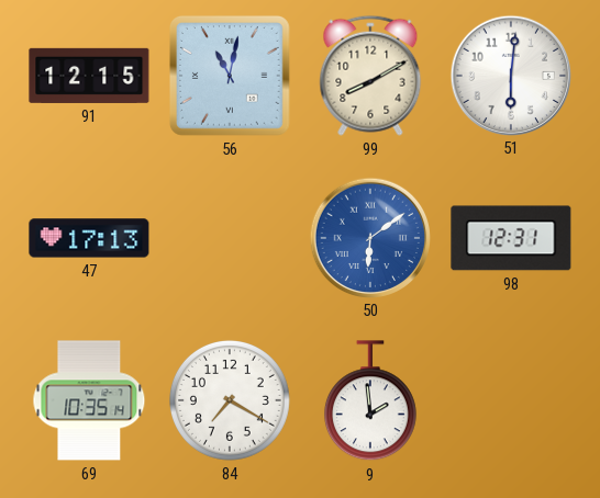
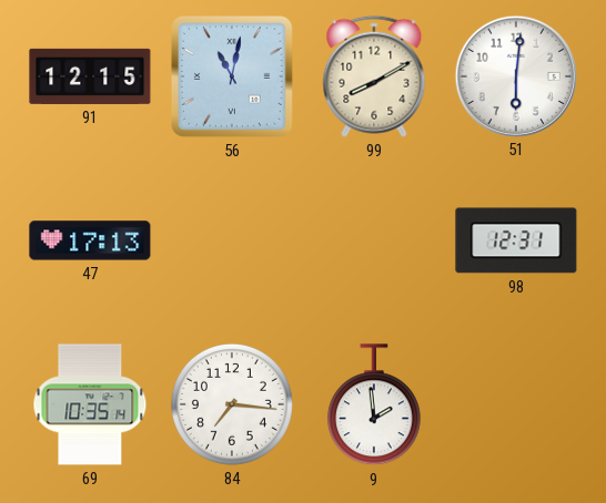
50: 6:09 -> none
84: 7:20 -> 7:16
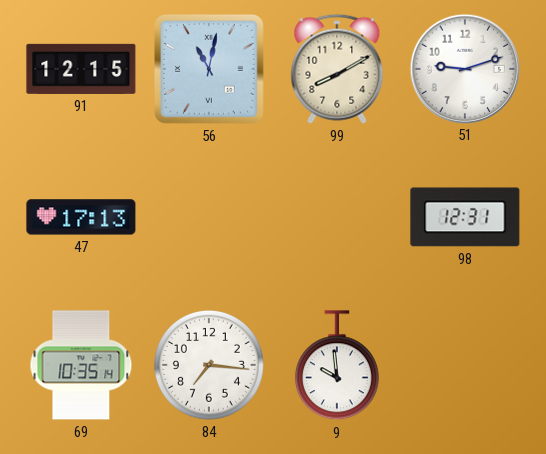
51: 6:01 -> 9:12
9: 1:59 -> 9:59
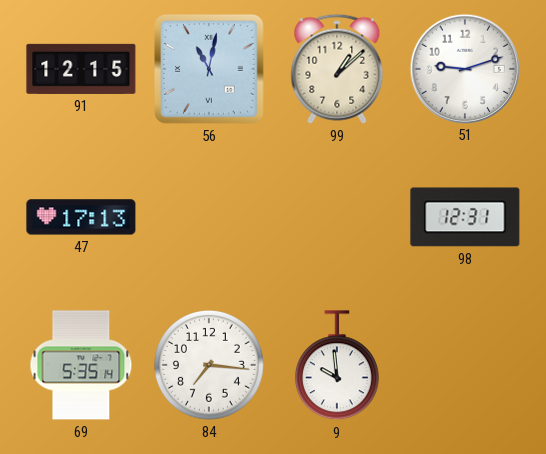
99: 8:10 -> 1:08
69: 10:35 -> 5:35
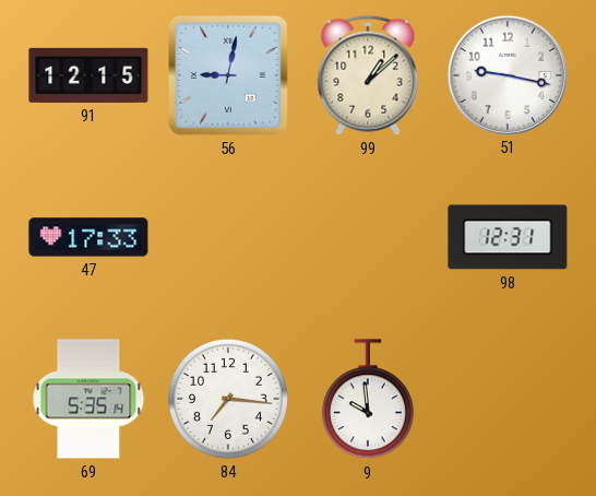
56: 11:02 -> 9:02
51: 9:12 -> 9:17
47: 17:13 -> 17:33
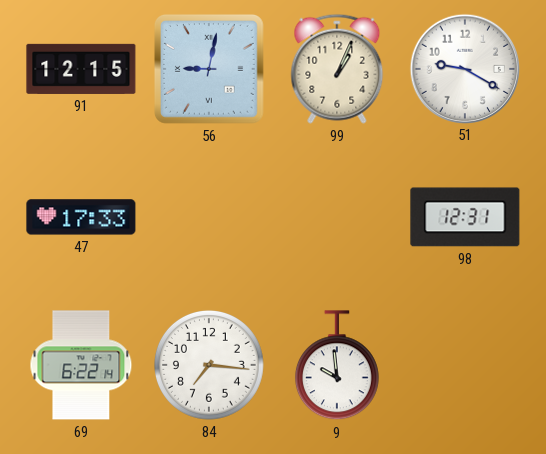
99: 1:08 -> 1:04
51: 9:17 -> 9:20
69: 5:35 -> 6:22
